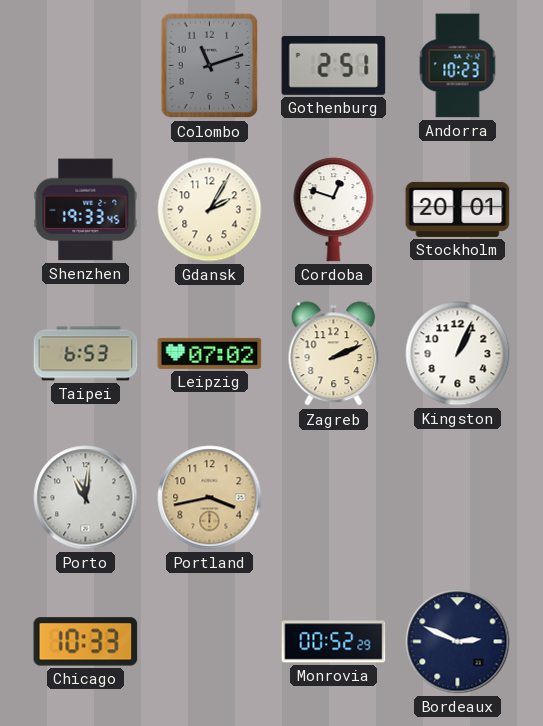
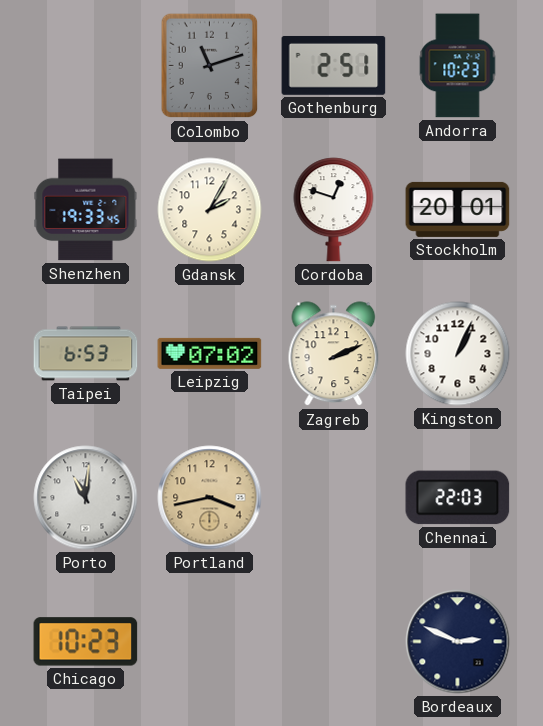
Chennai: none -> 22:03
Chicago: 10:33 -> 10:23
Monrovia: 00:52 -> none
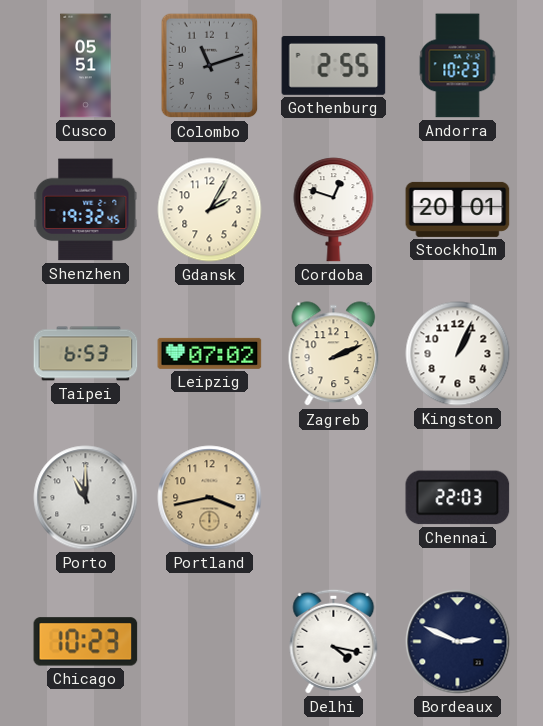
Cusco: none -> 05:51
Gothenburg: 2:51 -> 2:55
Shenzhen: 19:33 -> 19:32
Porto: 11:01 -> 11:00
Delhi: none -> 4:17
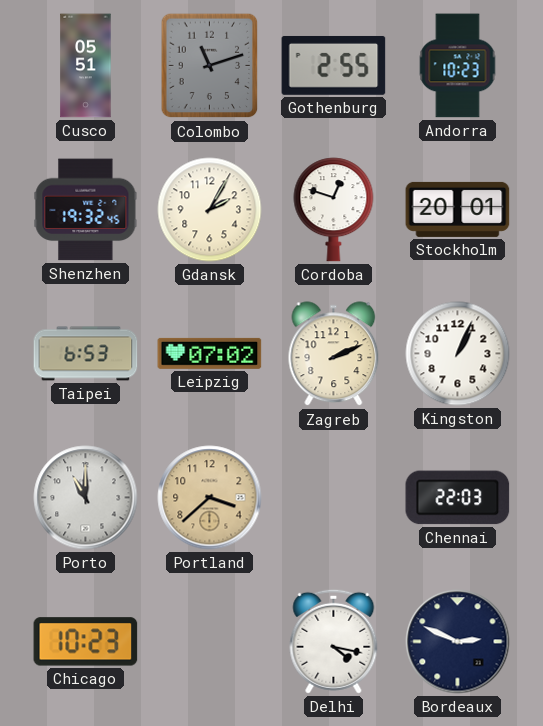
Portland: 3:43 -> 3:38
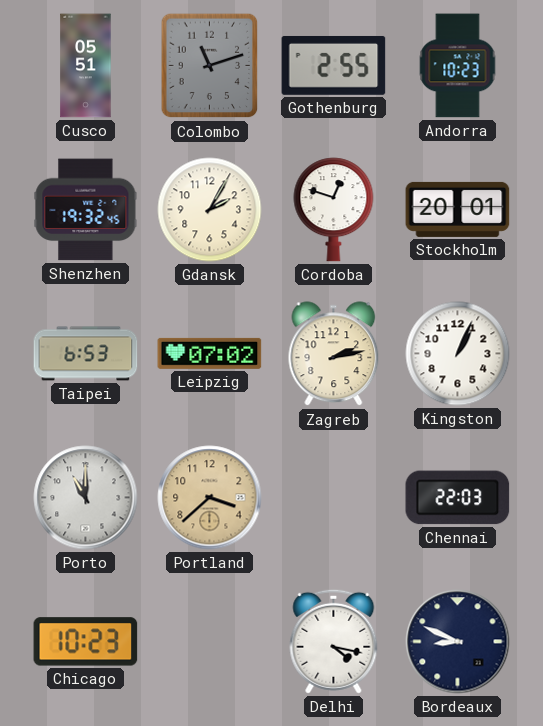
Zagreb: 2:11 -> 2:13
Bordeaux: 2:49 -> 8:49
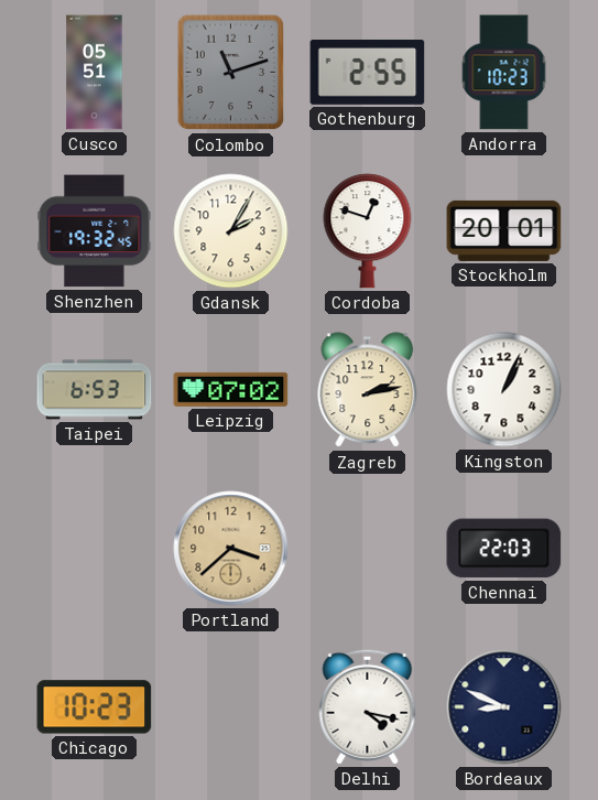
Porto: 11:00 -> none
